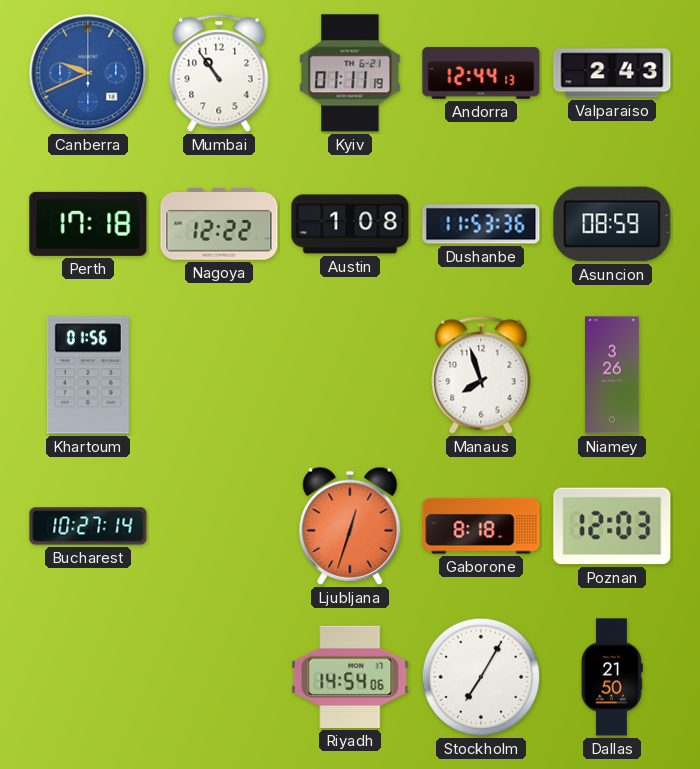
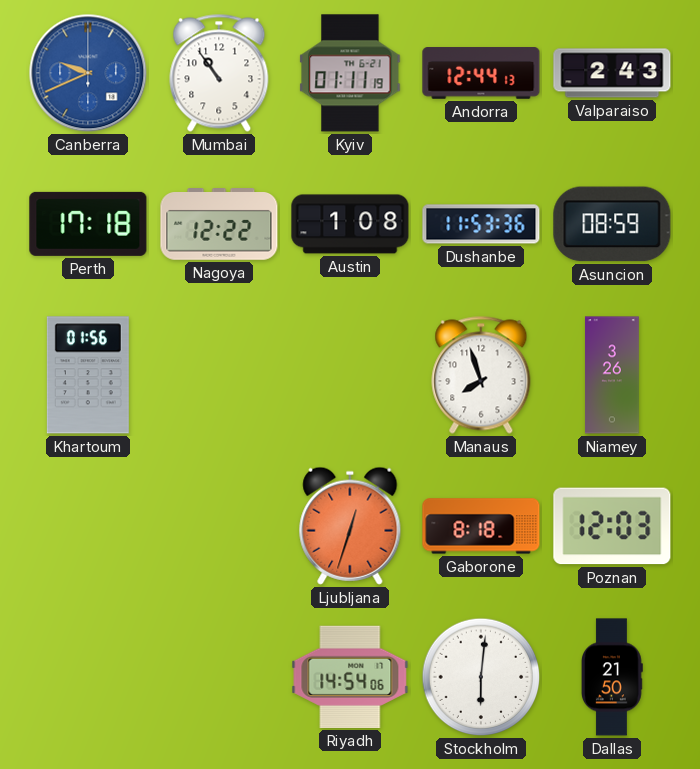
Bucharest: 10:27 -> none
Stockholm: 7:05 -> 6:01
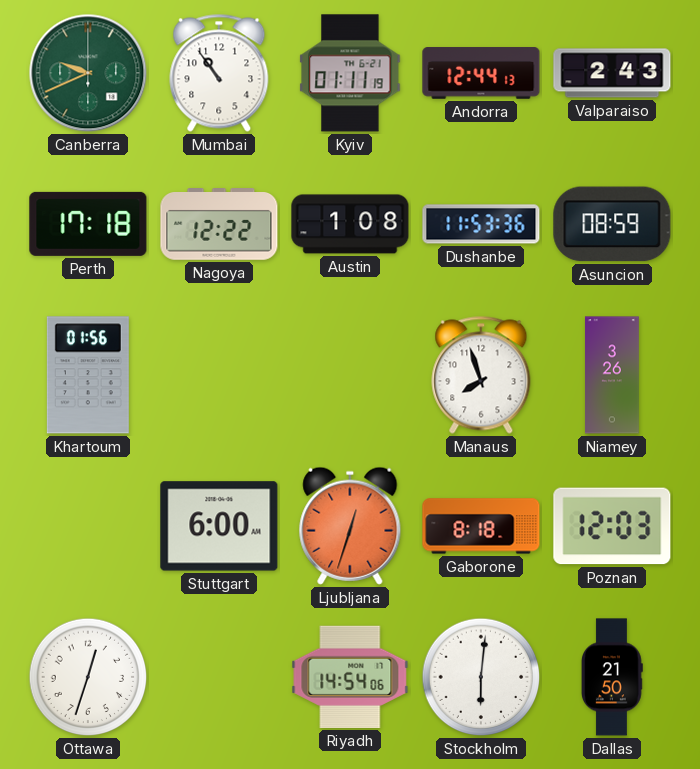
Canberra dial: blue -> green
Stuttgart: none -> 6:00
Ottawa: none -> 12:33
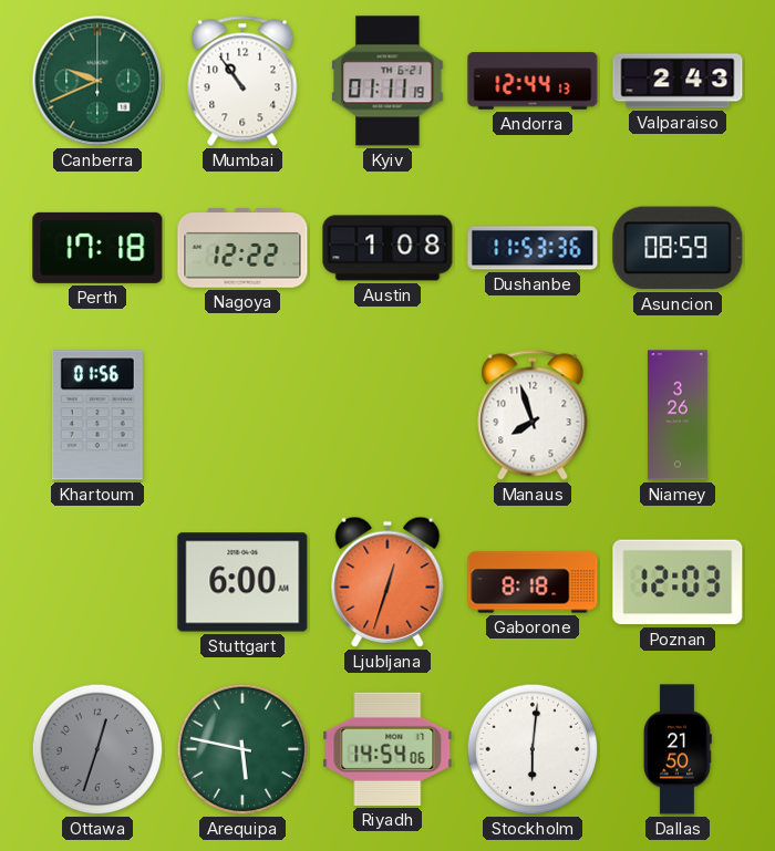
Ottawa dial: white -> grey
Arequipa: none -> 5:47
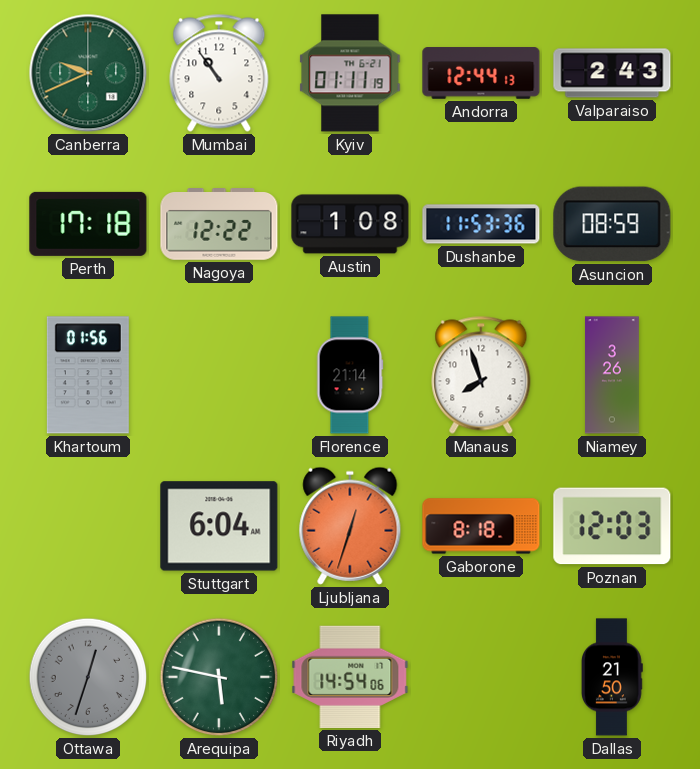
Florence: none -> 21:14
Stuttgart: 6:00 -> 6:04
Stockholm: 6:01 -> none
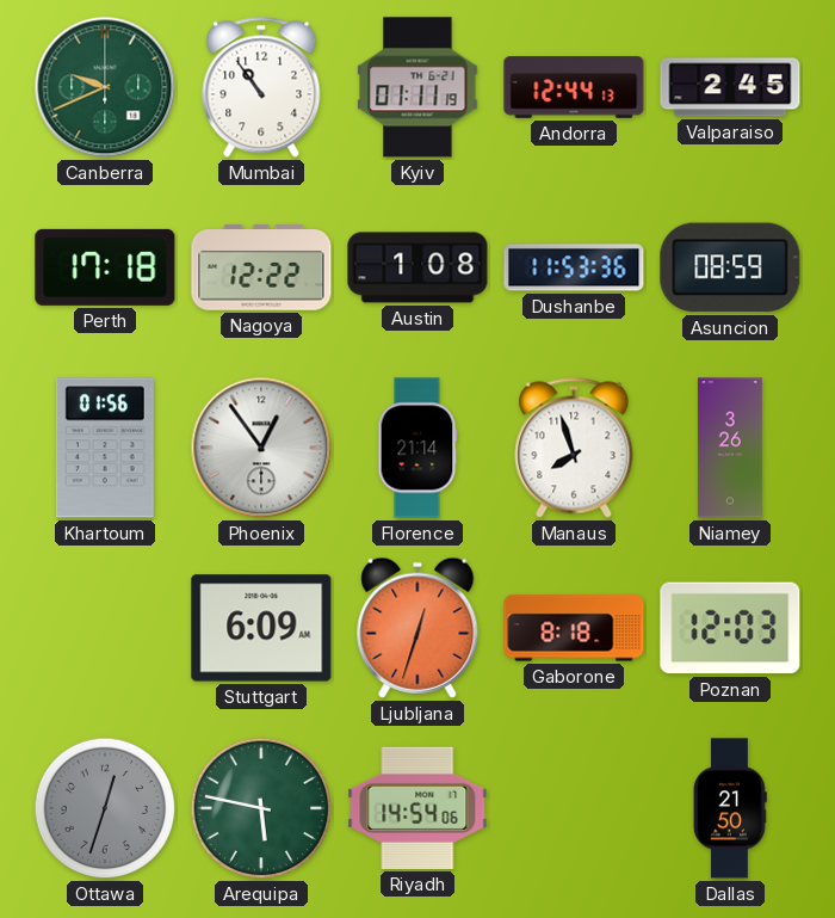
Valparaiso: 2:43 -> 2:45
Phoenix: none -> 12:54
Stuttgart: 6:04 -> 6:09
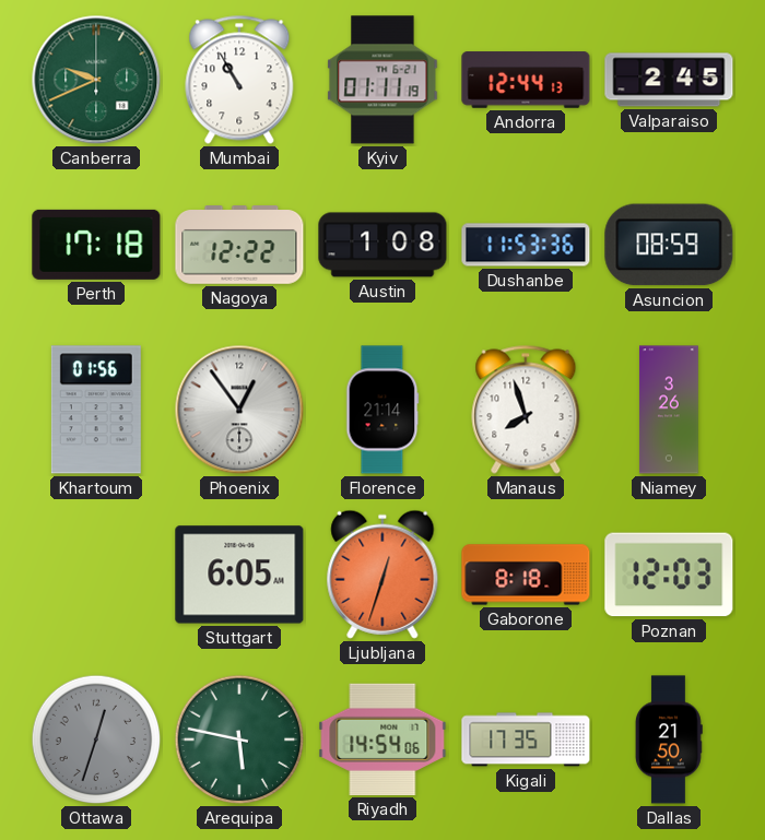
Mumbai: 10:54 -> 10:55
Stuttgart: 6:09 -> 6:05
Kigali: none -> 17:35
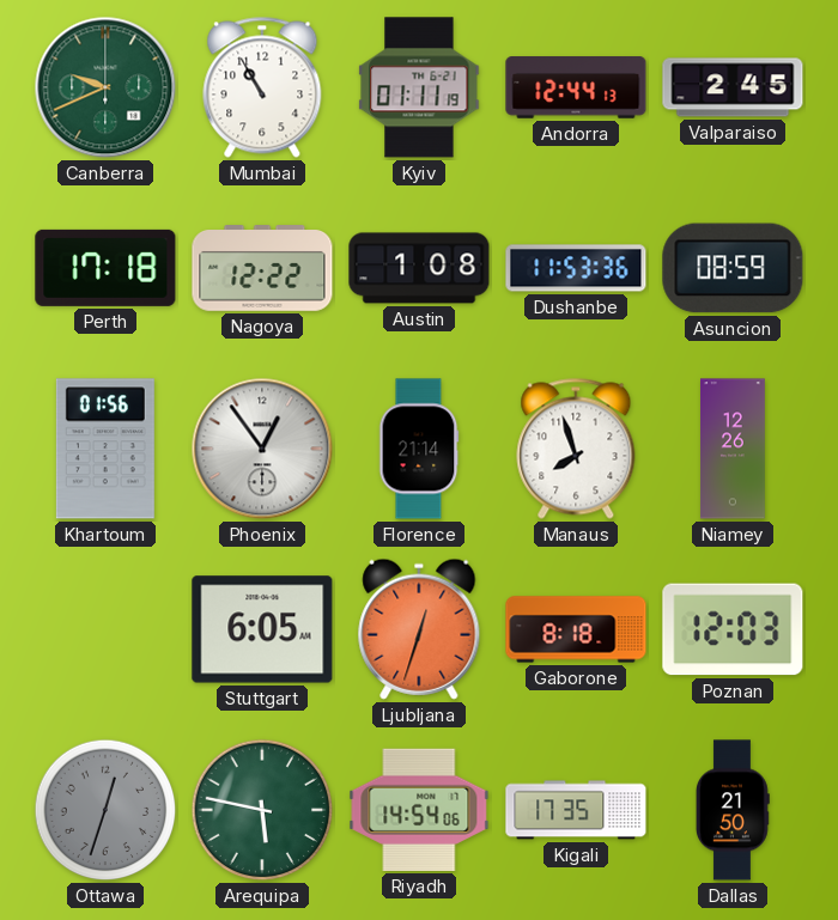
Niamey: 3:26 -> 12:26
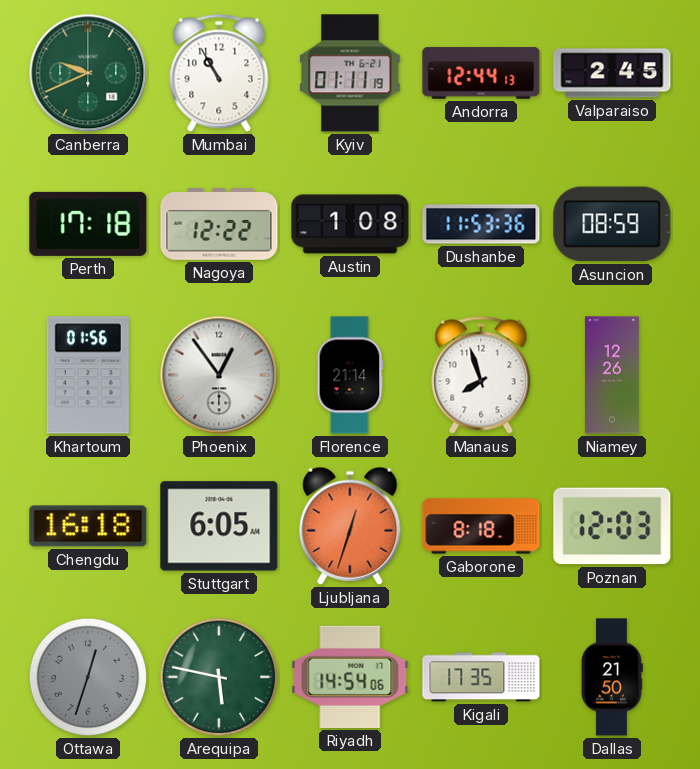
Chengdu: none -> 16:18
